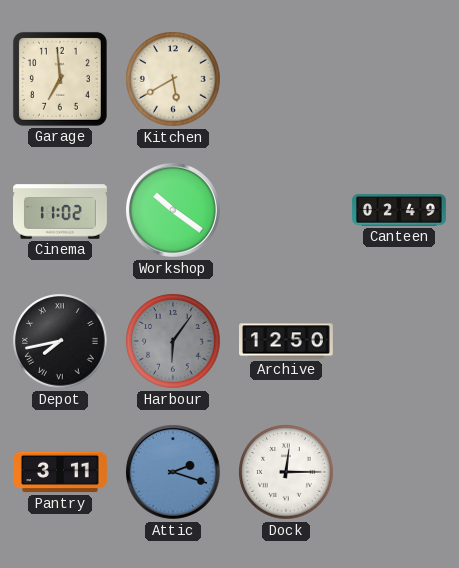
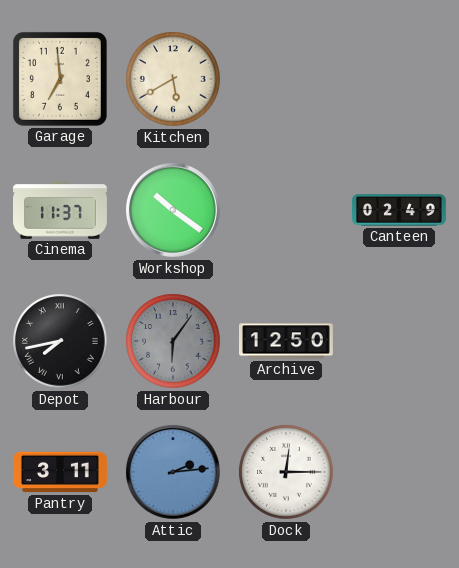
Cinema: 11:02 -> 11:37
Attic: 2:18 -> 2:14
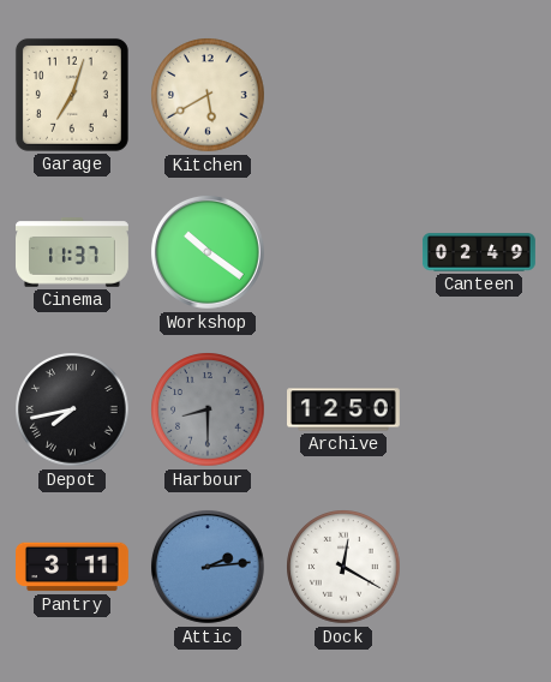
Garage: 6:59 -> 7:03
Harbour: 6:06 -> 8:30
Dock: 12:15 -> 12:20
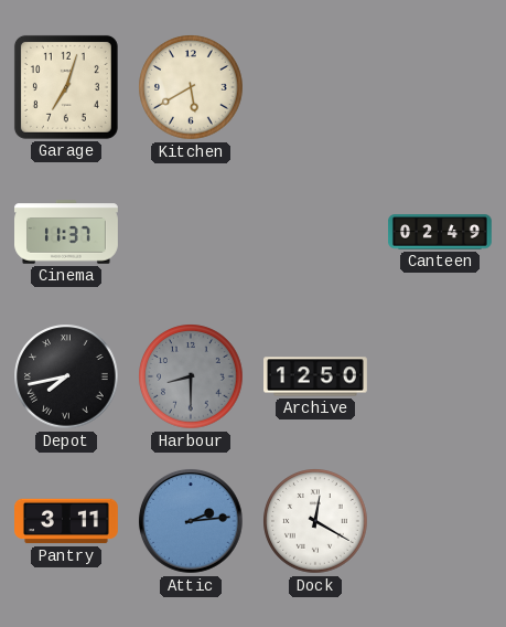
Workshop: 10:21 -> none
